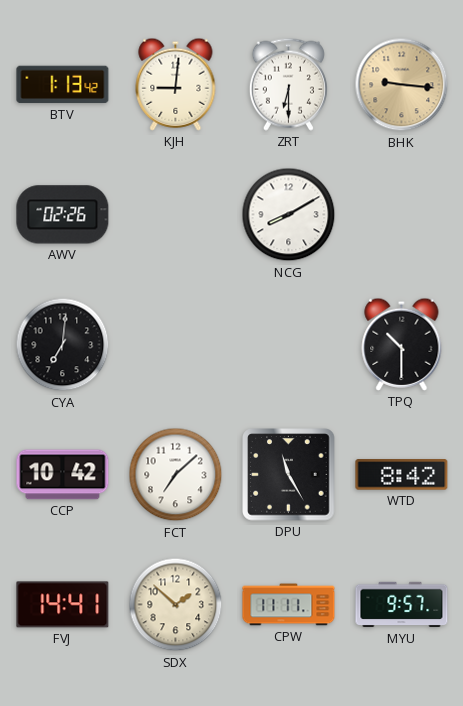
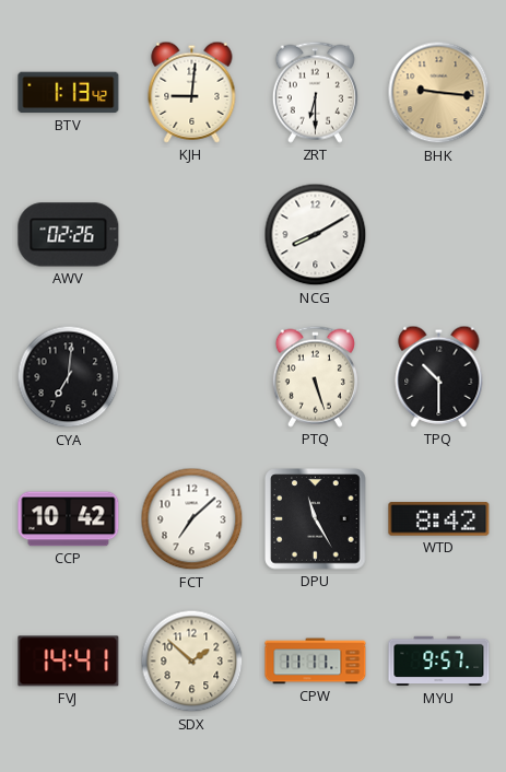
PTQ: none -> 5:27
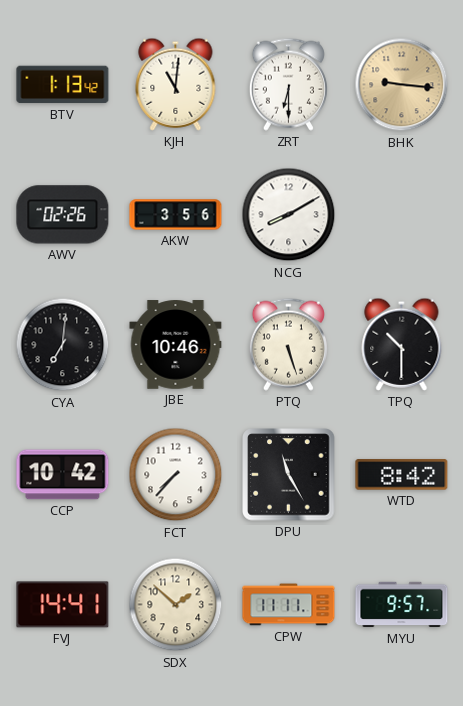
KJH: 9:01 -> 11:01
AKW: none -> 3:56
JBE: none -> 10:46
FCT: 7:08 -> 7:37
